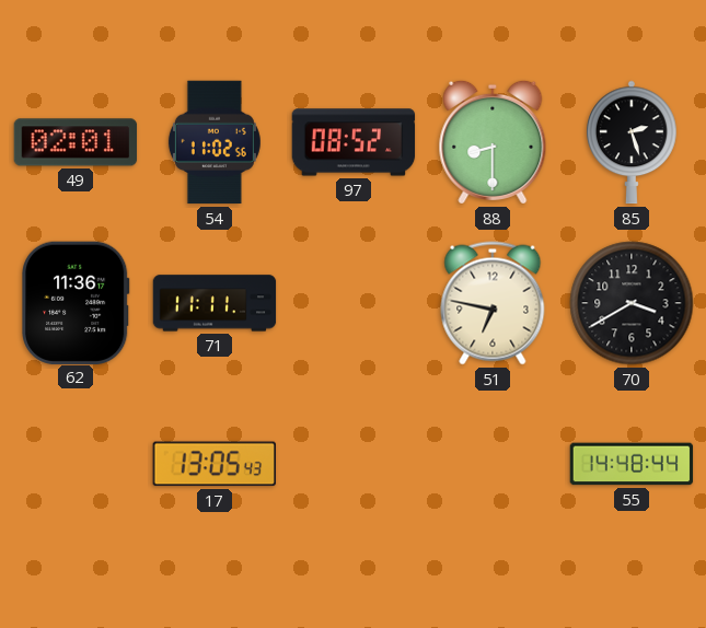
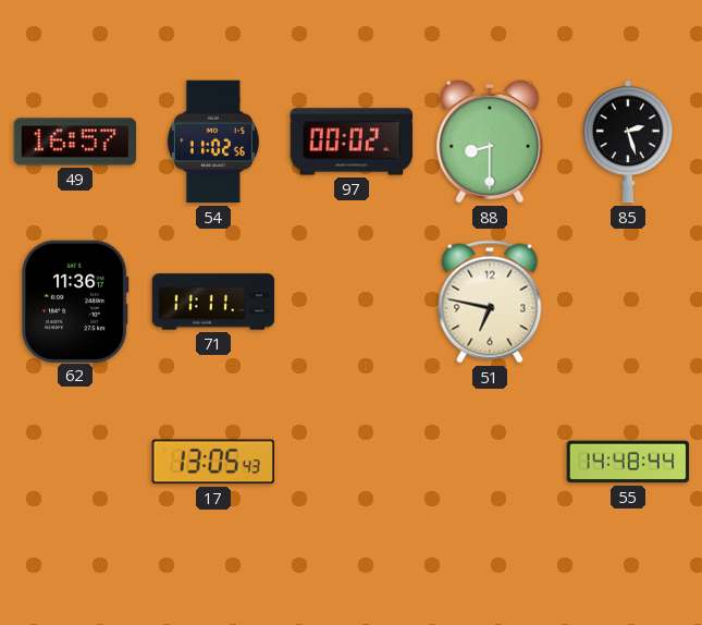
49: 02:01 -> 16:57
97: 08:52 -> 00:02
70: 3:40 -> none
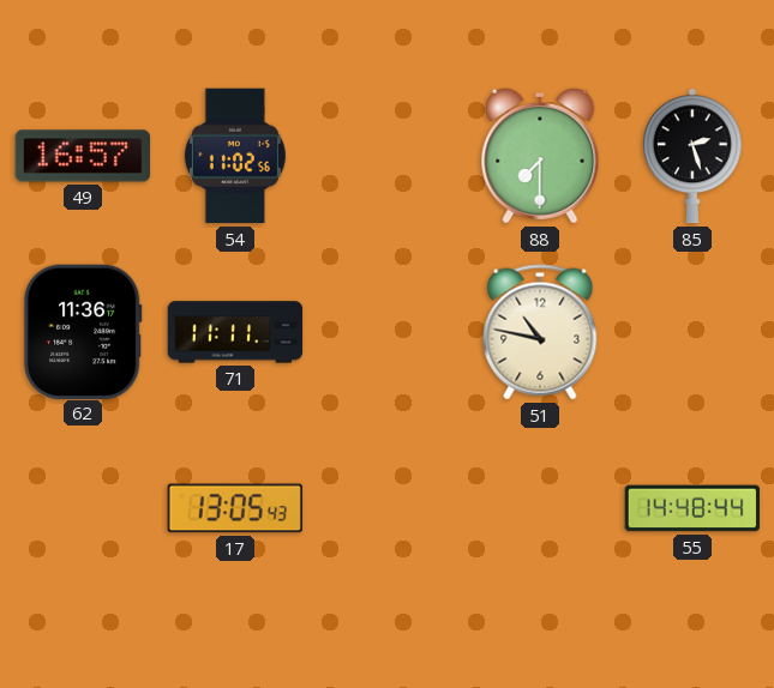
97: 00:02 -> none
88: 8:30 -> 7:30
51: 6:47 -> 10:47
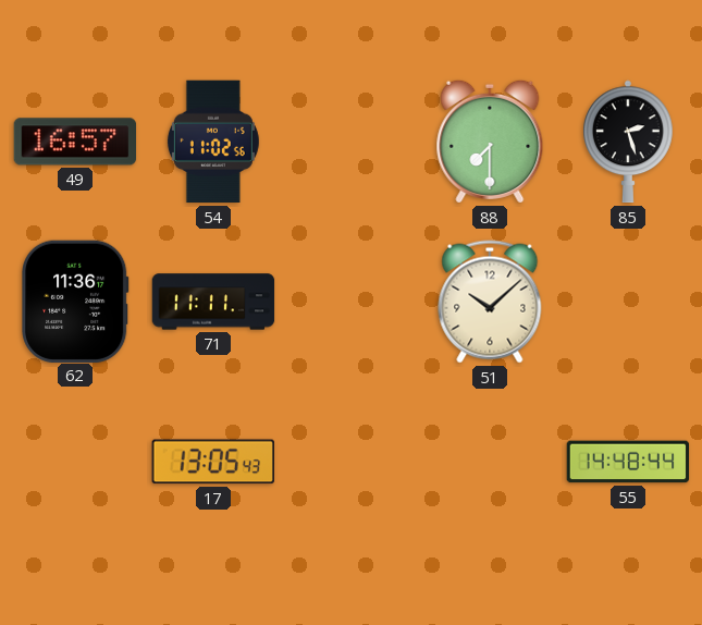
51: 10:47 -> 10:08
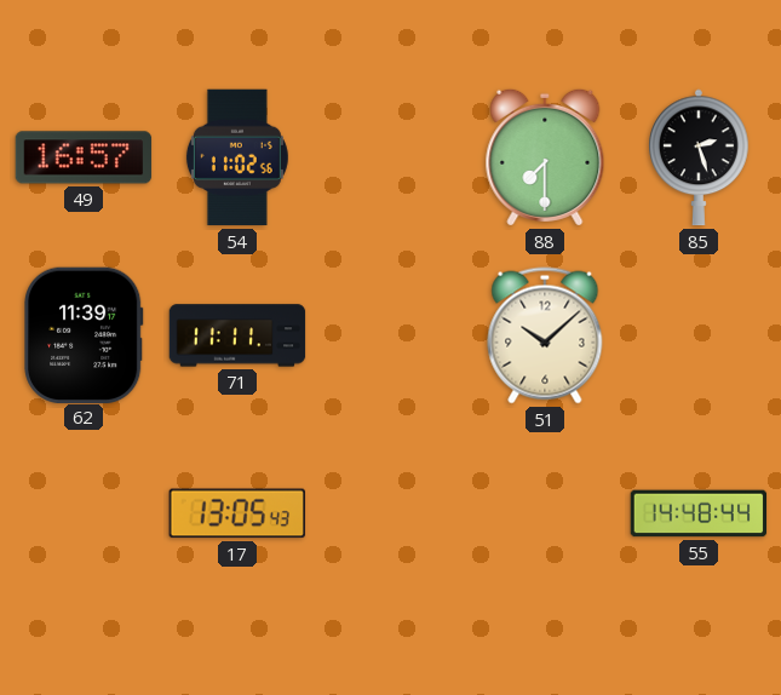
62: 11:36 -> 11:39
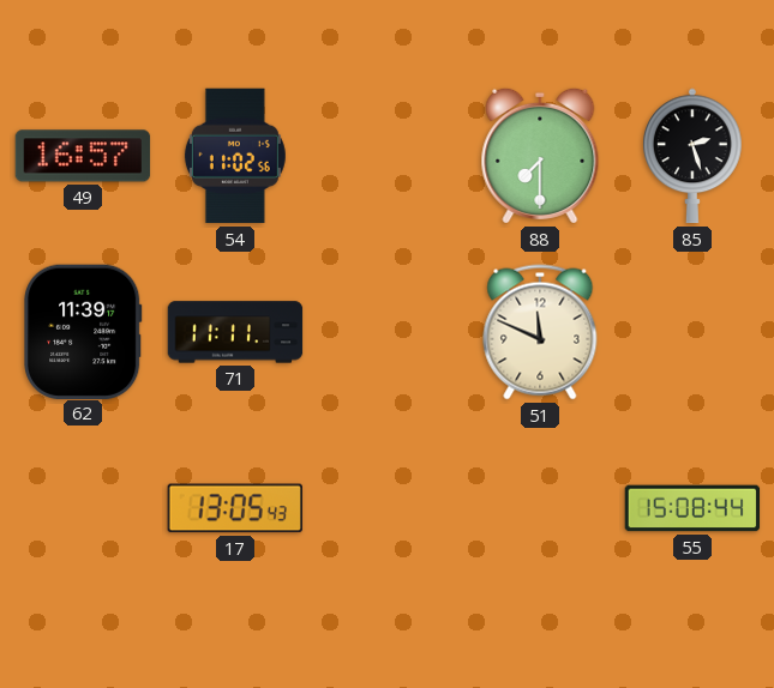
51: 10:08 -> 11:49
55: 14:48 -> 15:08
